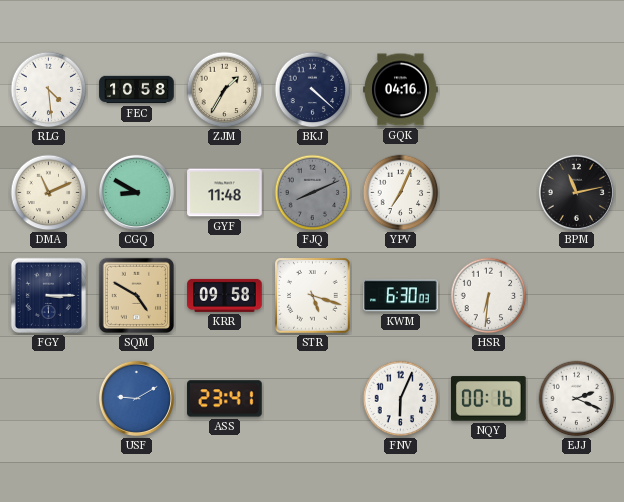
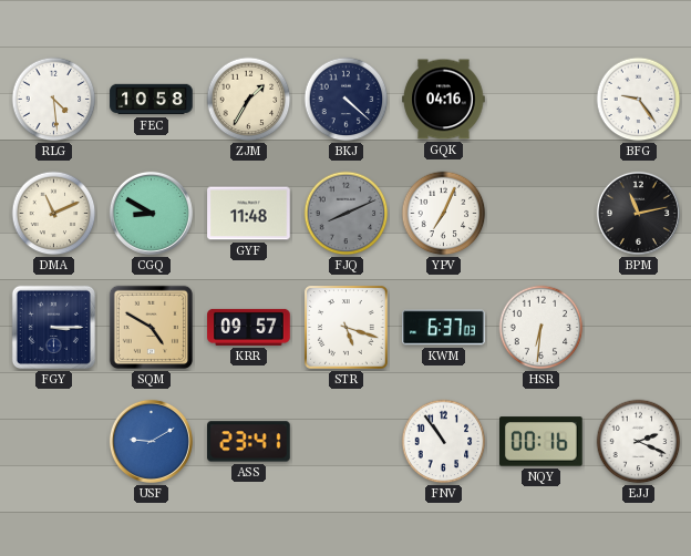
BFG: none -> 9:24
KRR: 09:58 -> 09:57
KWM: 6:30 -> 6:37
FNV: 6:04 -> 10:54
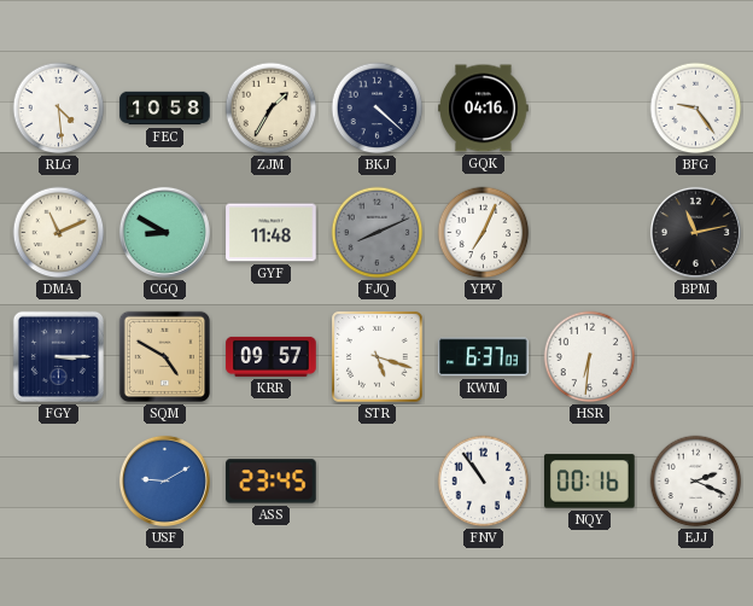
ASS: 23:41 -> 23:45
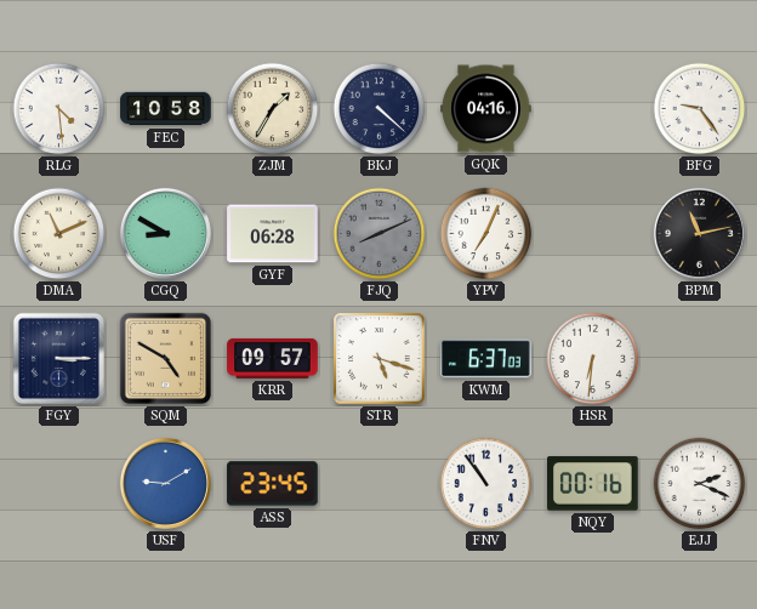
GYF: 11:48 -> 06:28
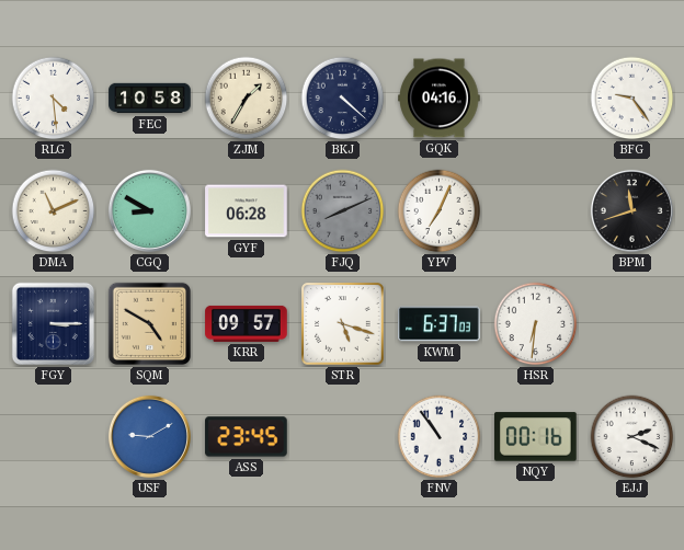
BPM: 11:13 -> 11:42
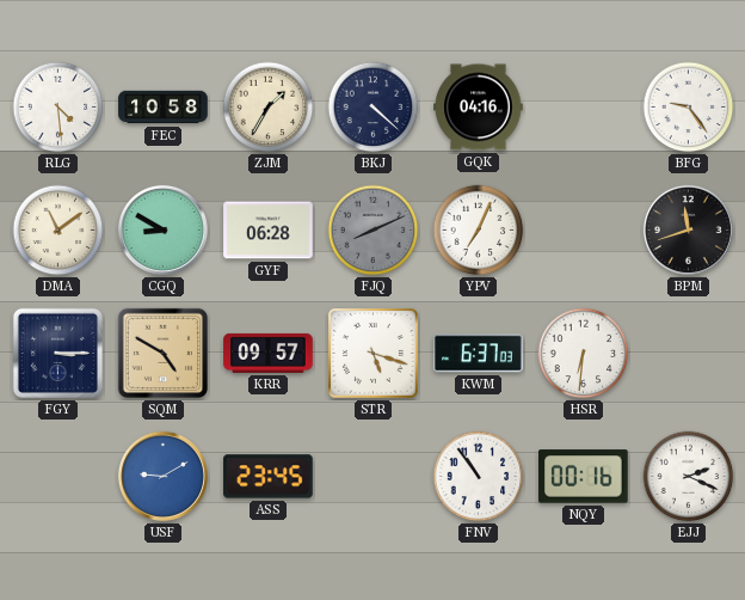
DMA: 11:11 -> 11:09
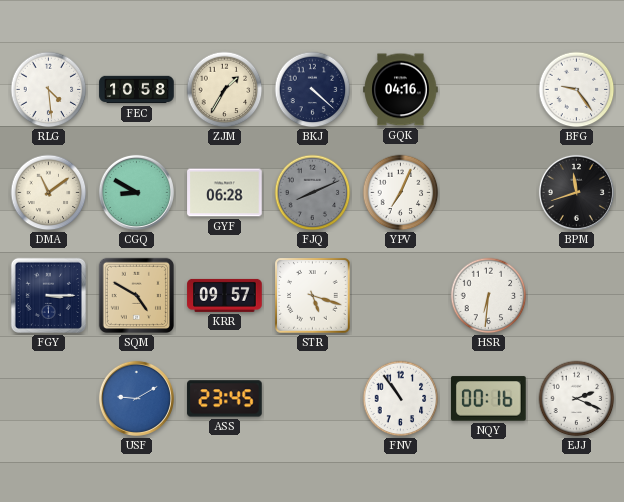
KWM: 6:37 -> none
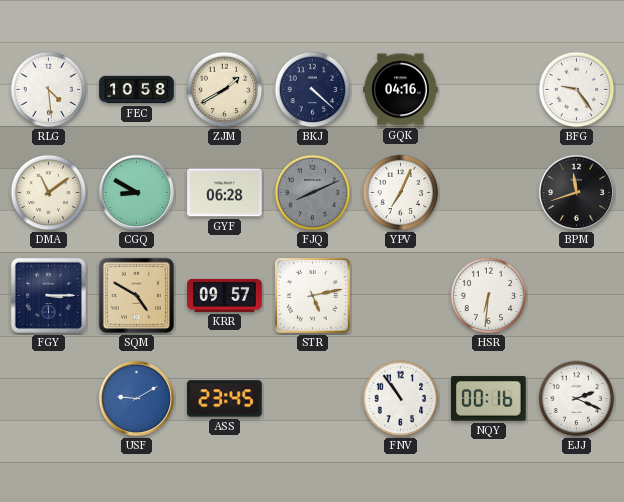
ZJM: 1:35 -> 1:40
STR: 5:18 -> 5:13
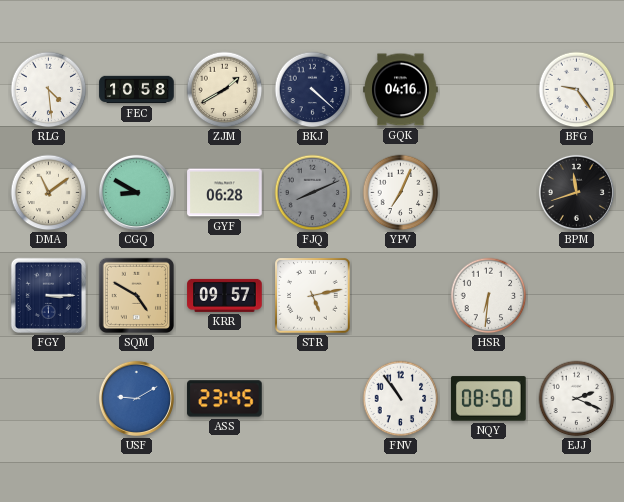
NQY: 00:16 -> 08:50
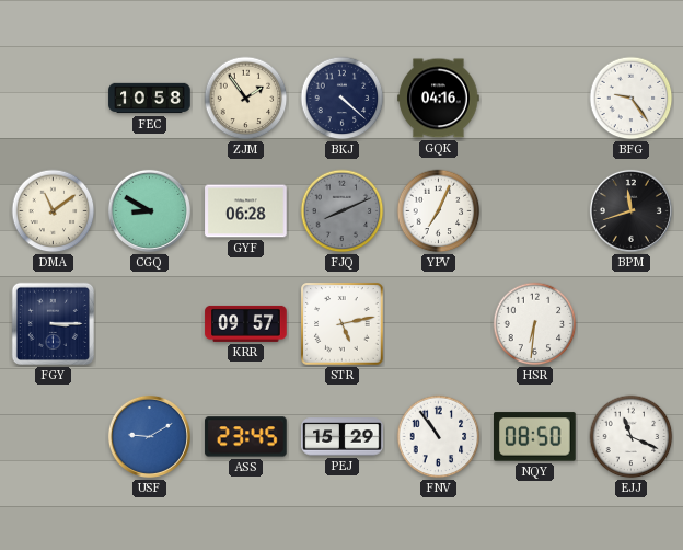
RLG: 4:29 -> none
ZJM: 1:40 -> 1:54
SQM: 4:50 -> none
PEJ: none -> 15:29
EJJ: 2:19 -> 11:19
